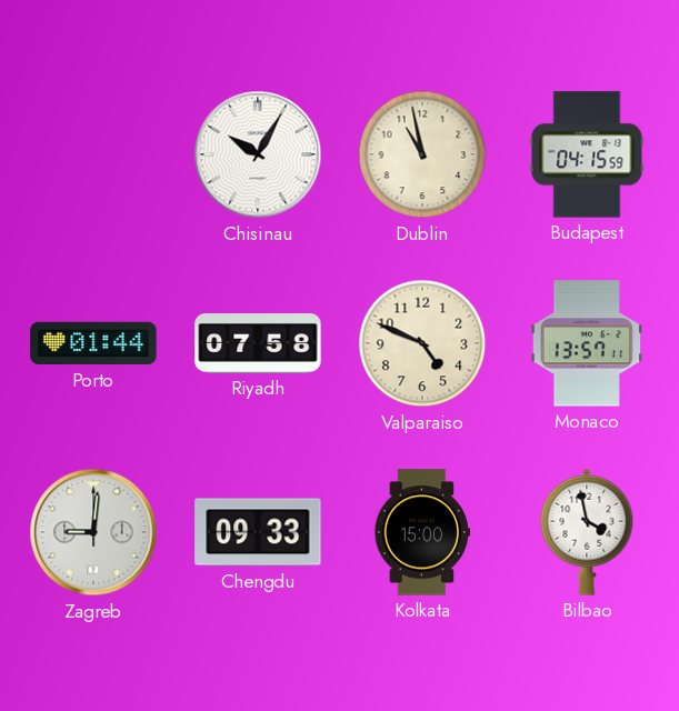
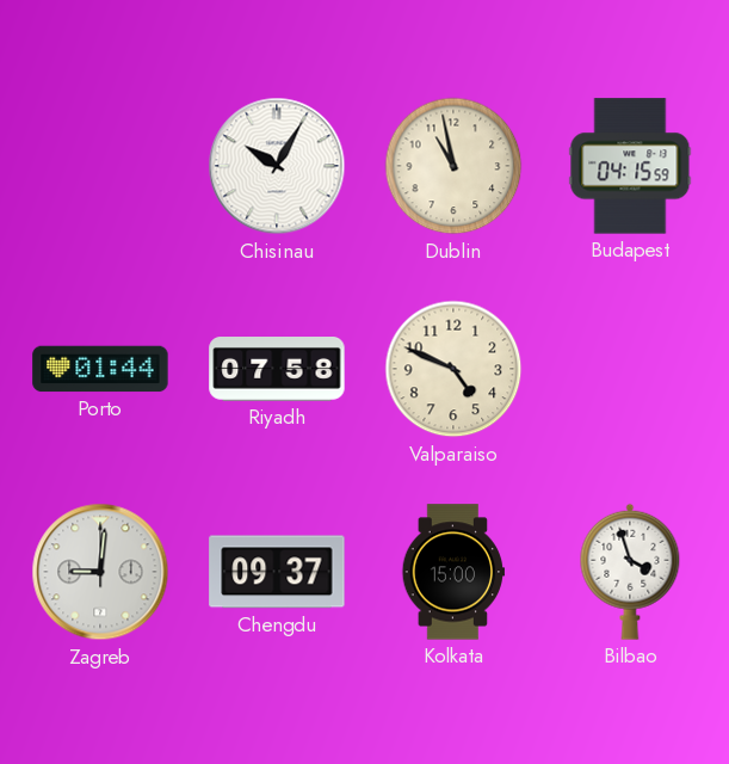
Monaco: 13:57 -> none
Chengdu: 09:33 -> 09:37
Bilbao: 3:58 -> 3:57
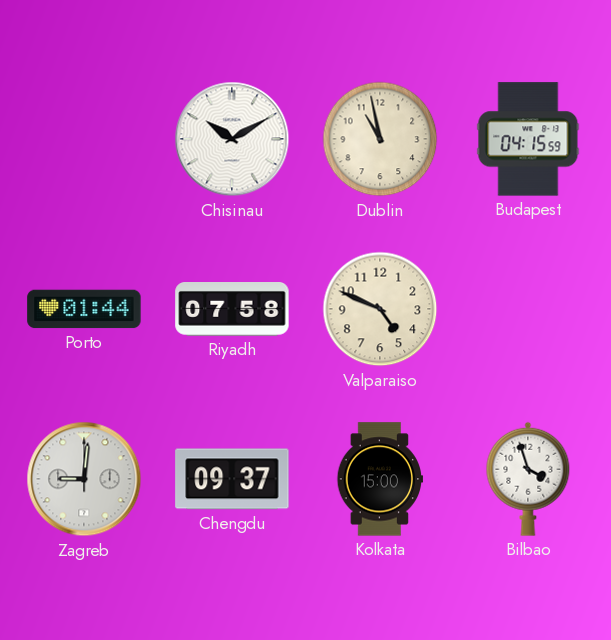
Chisinau: 10:05 -> 10:10
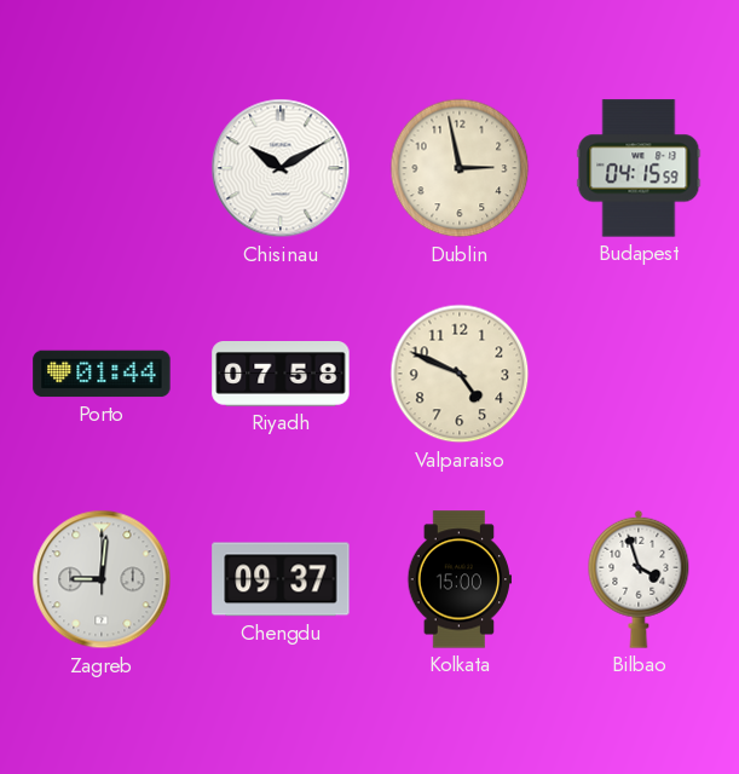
Dublin: 10:58 -> 2:58
